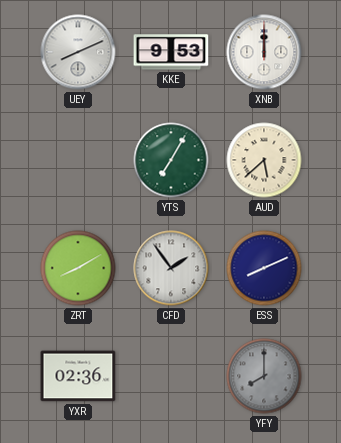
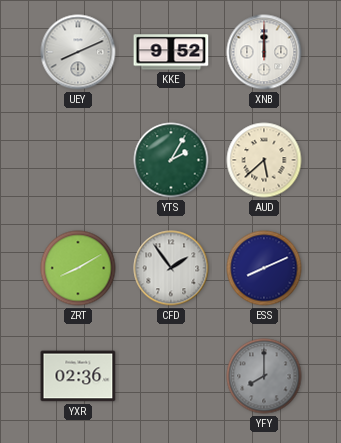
KKE: 9:53 -> 9:52
YTS: 7:05 -> 2:05
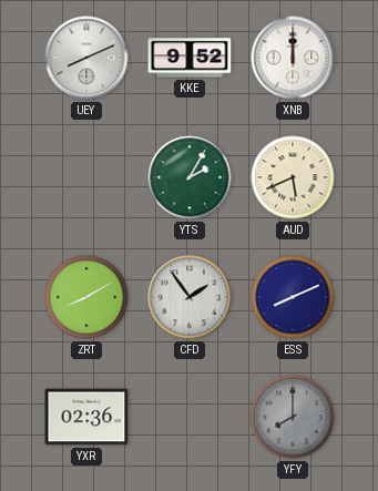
AUD: 5:38 -> 5:41
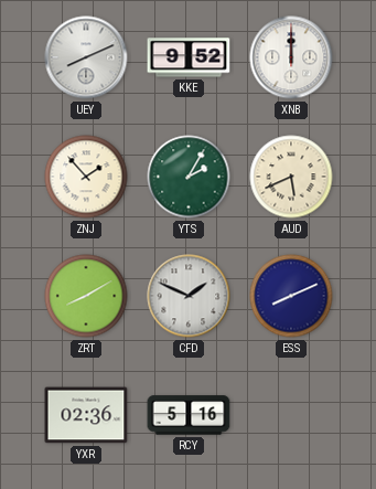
ZNJ: none -> 1:53
CFD: 1:54 -> 1:49
RCY: none -> 5:16
YFY: 8:00 -> none
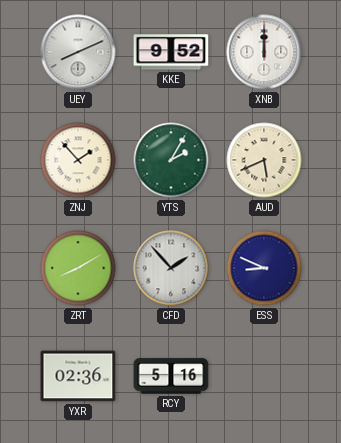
CFD: 1:49 -> 1:53
ESS: 8:11 -> 8:49
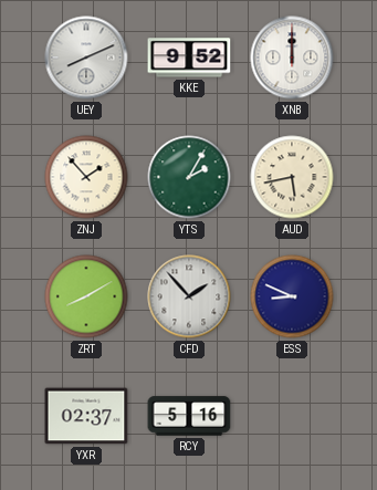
AUD: 5:41 -> 5:43
YXR: 02:36 -> 02:37
